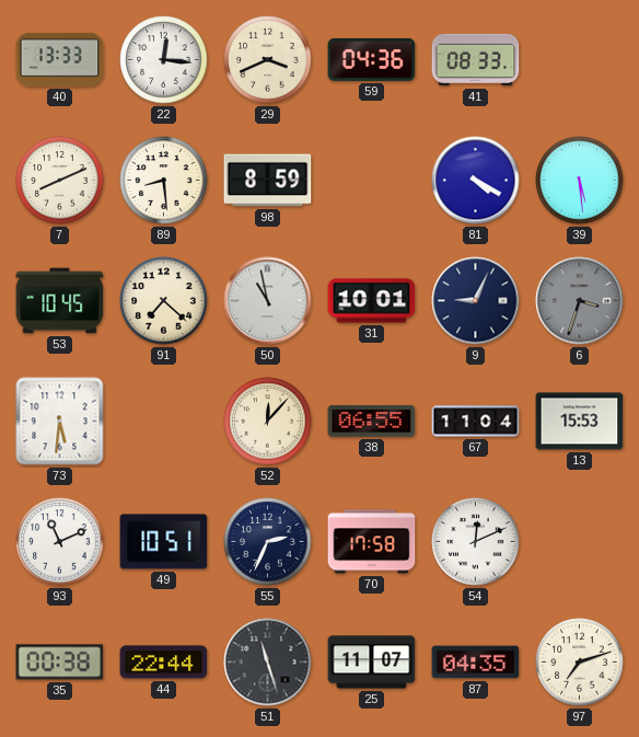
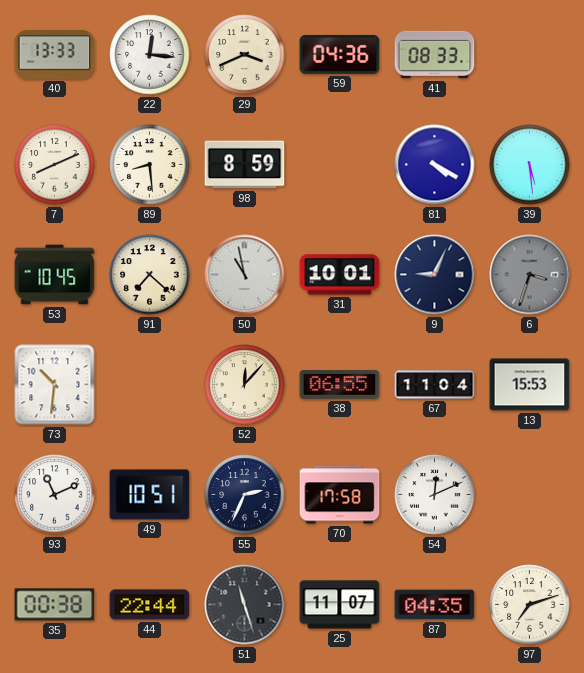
73: 5:31 -> 10:31
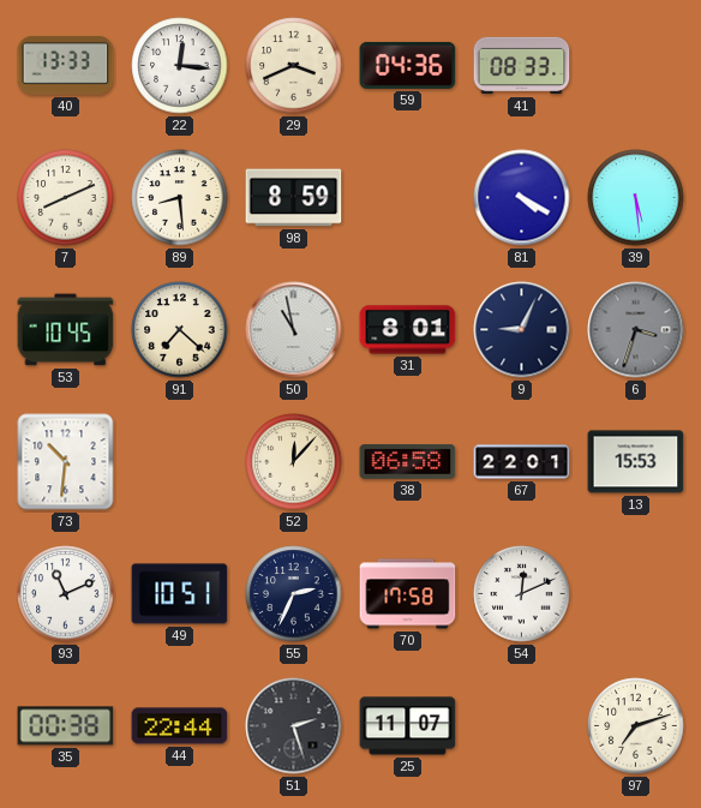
31: 10:01 -> 8:01
38: 06:55 -> 06:58
67: 11:04 -> 22:01
51: 11:27 -> 2:27
87: 04:35 -> none
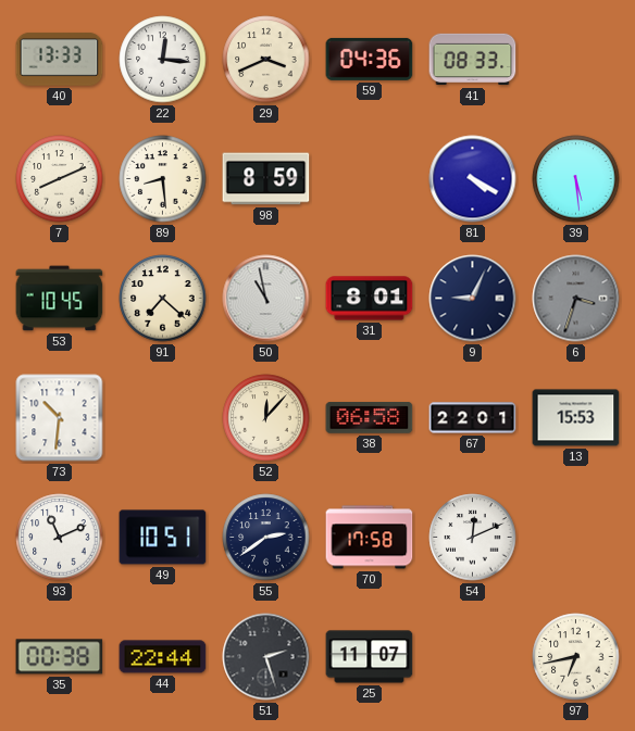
55: 2:34 -> 2:39
97: 7:12 -> 6:43
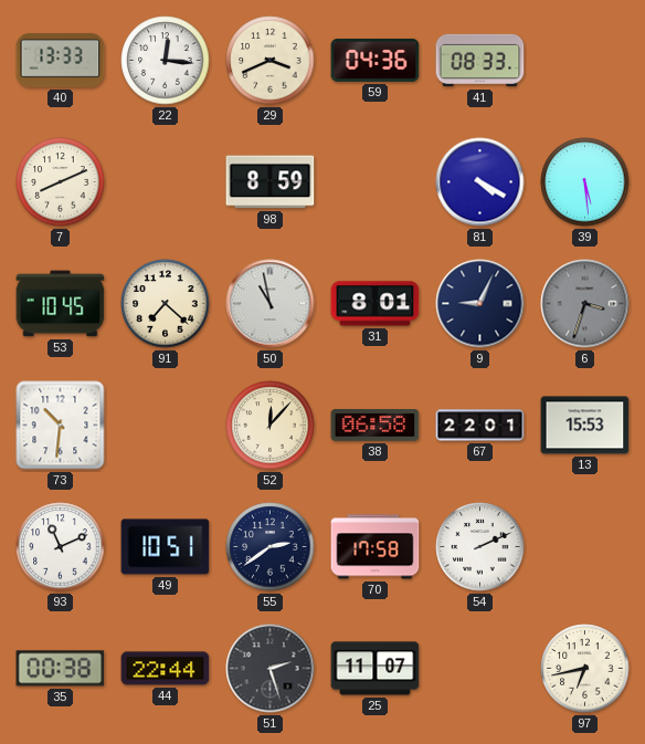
89: 8:29 -> none
54: 12:11 -> 2:11
